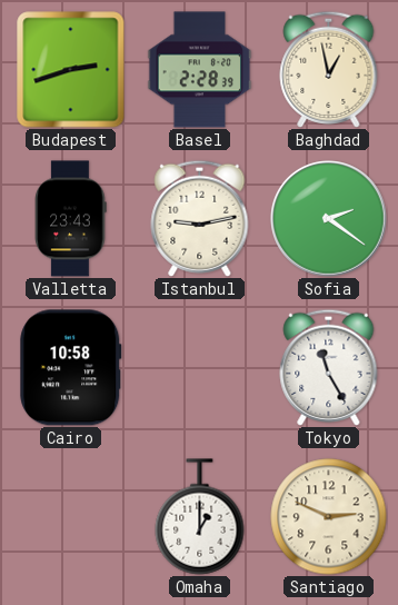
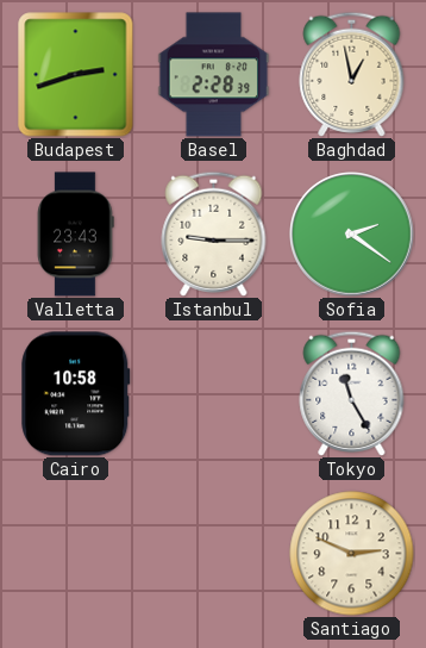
Istanbul: 9:13 -> 9:15
Omaha: 1:00 -> none
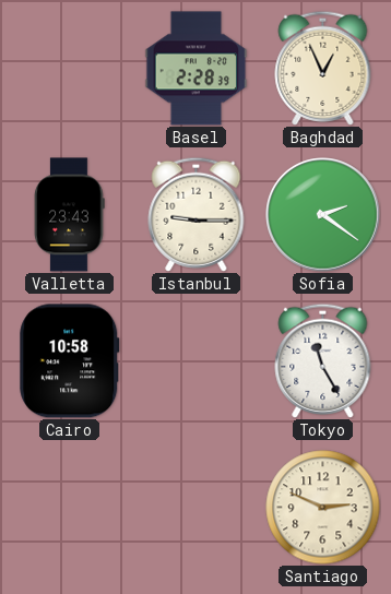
Budapest: 2:42 -> none
Baghdad: 12:58 -> 12:56
